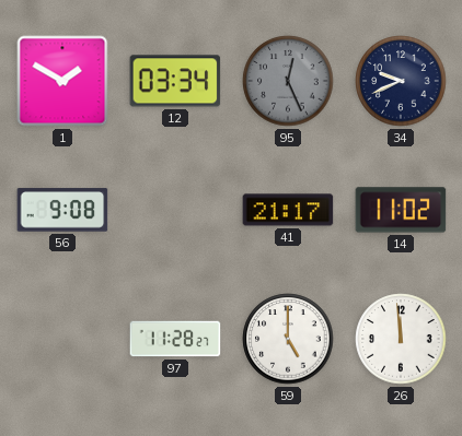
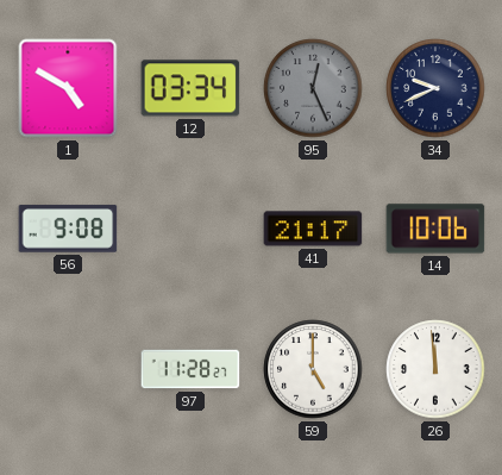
1: 1:50 -> 4:50
14: 11:02 -> 10:06
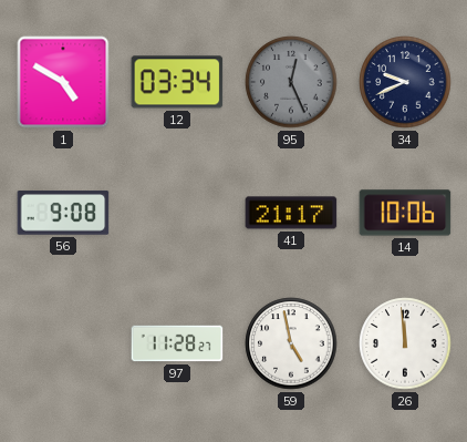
59: 5:00 -> 4:58
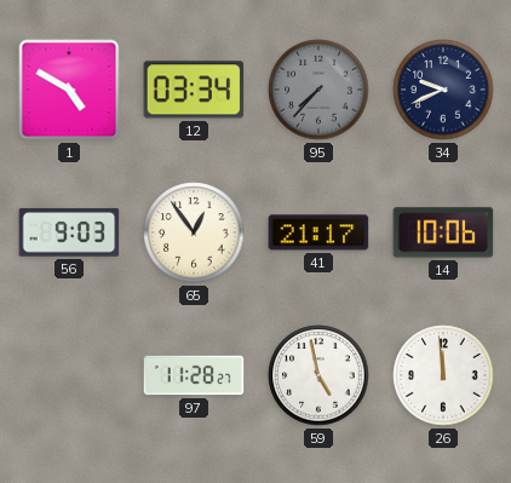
95: 12:26 -> 7:37
56: 9:08 -> 9:03
65: none -> 12:54
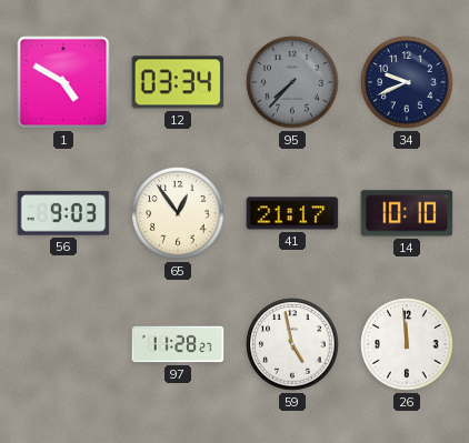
14: 10:06 -> 10:10
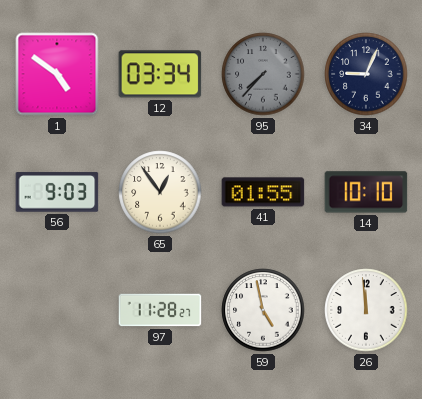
1: 4:50 -> 4:51
34: 9:41 -> 9:04
41: 21:17 -> 01:55
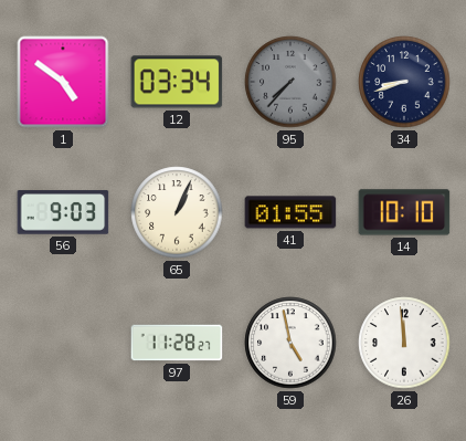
34: 9:04 -> 8:42
65: 12:54 -> 1:04
